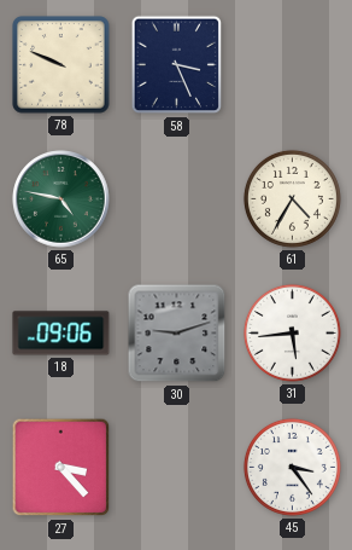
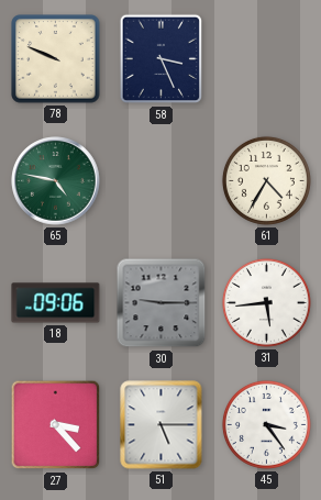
30: 9:12 -> 9:15
51: none -> 5:15
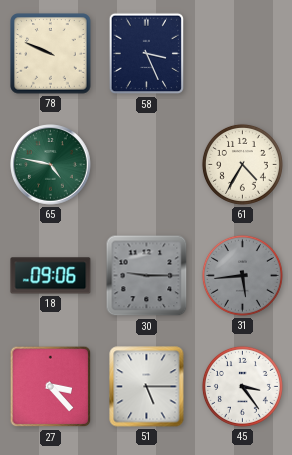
31 dial: white -> grey
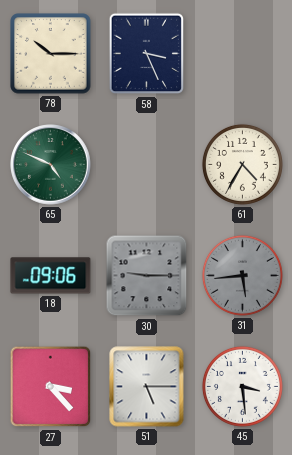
78: 9:49 -> 10:15
65: 4:47 -> 4:49
45: 3:24 -> 3:29
